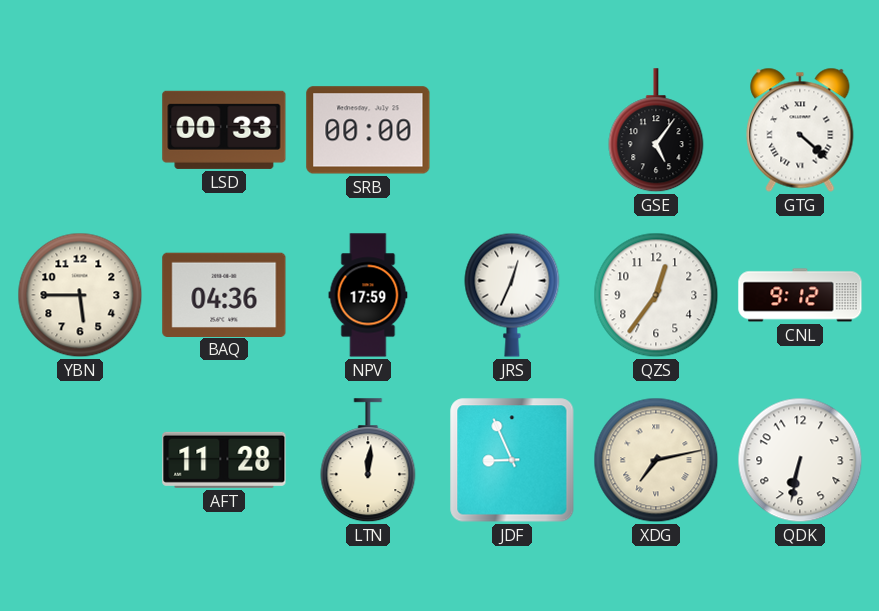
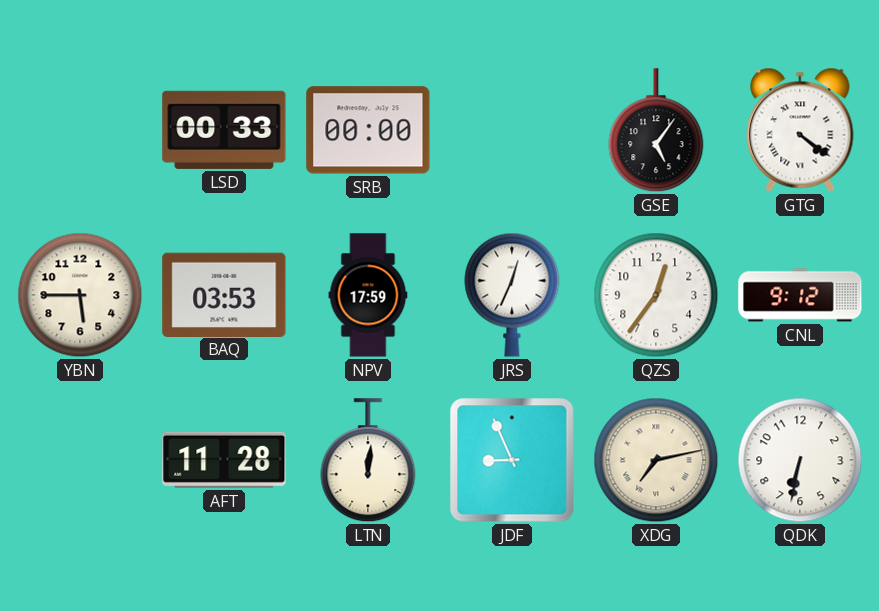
GTG: 4:22 -> 4:21
BAQ: 04:36 -> 03:53
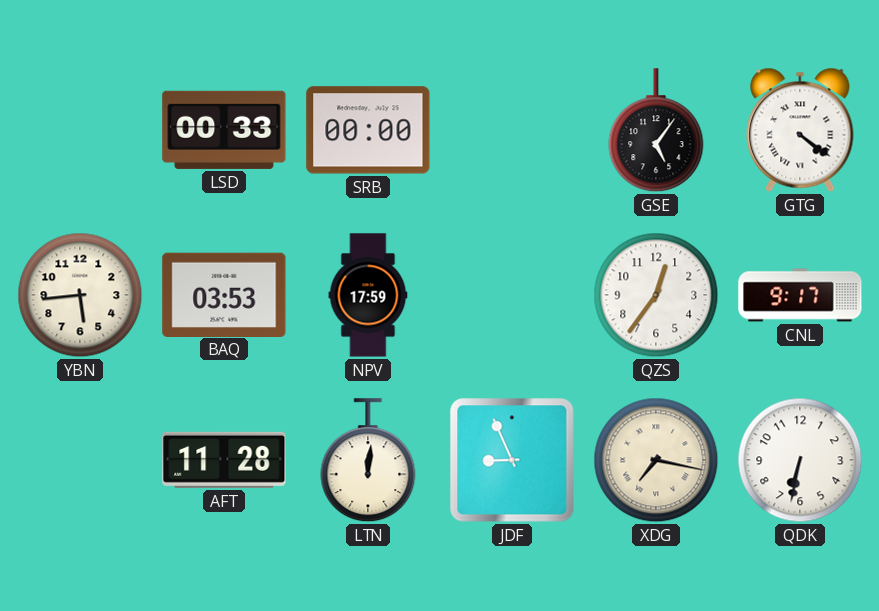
YBN: 5:45 -> 5:44
JRS: 12:34 -> none
CNL: 9:12 -> 9:17
XDG: 7:13 -> 7:17
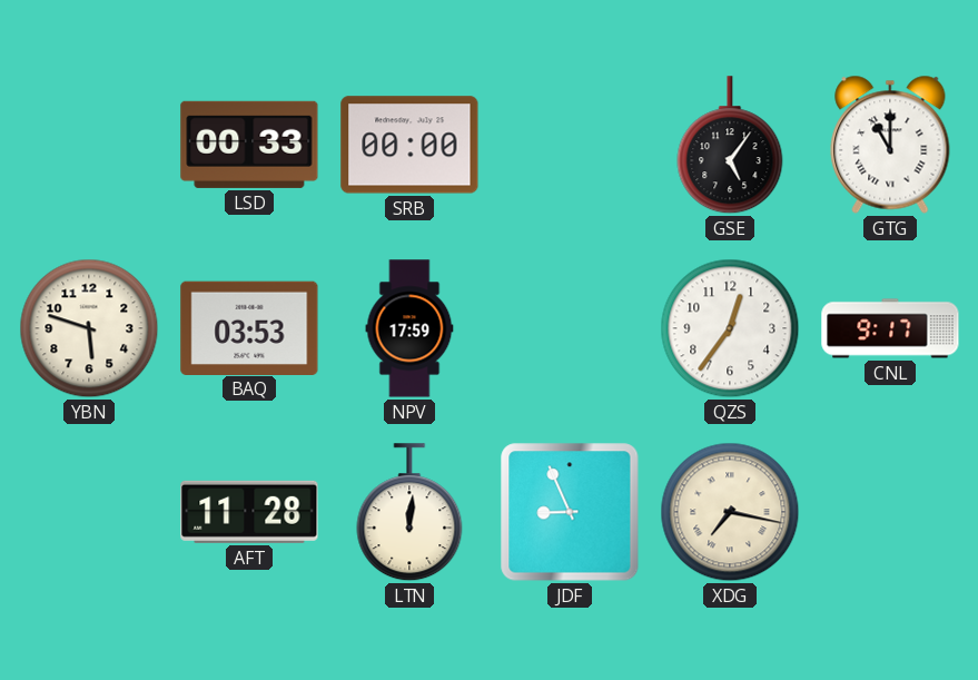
GTG: 4:21 -> 11:00
YBN: 5:44 -> 5:48
QDK: 6:32 -> none
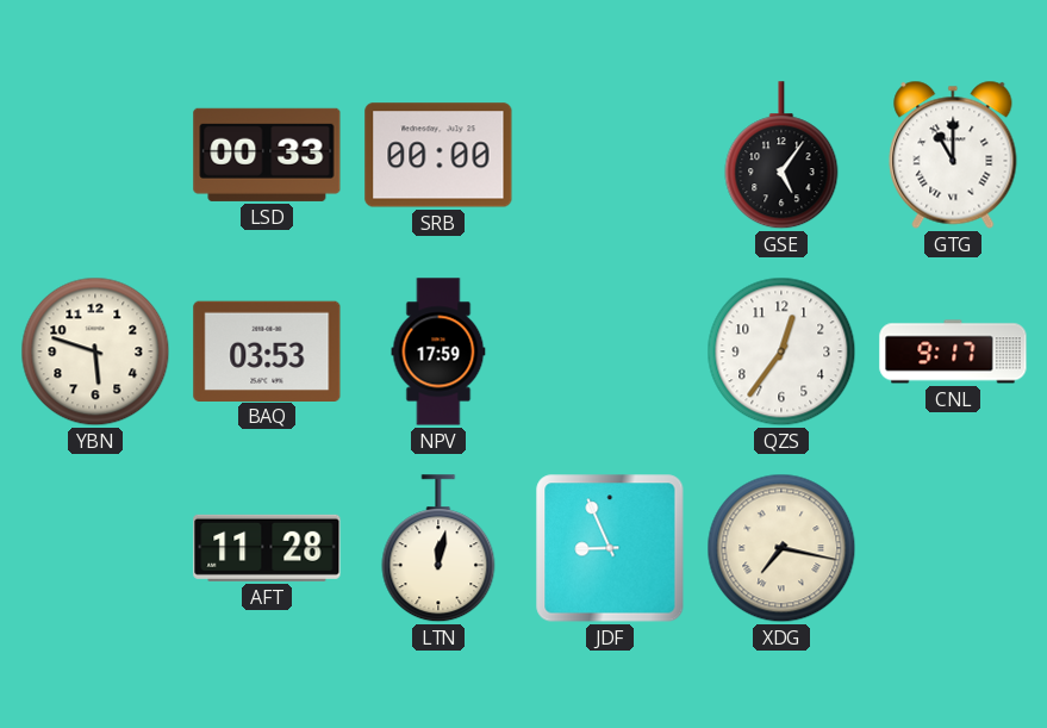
LTN: 12:01 -> 12:02
